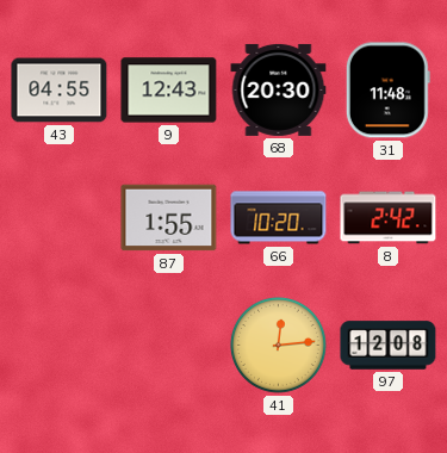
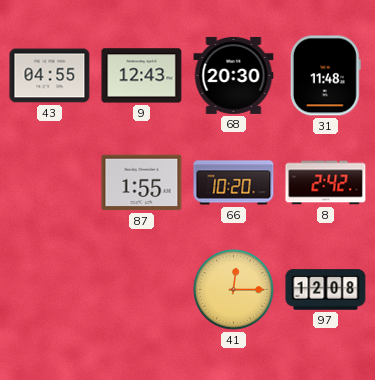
41: 12:14 -> 12:15
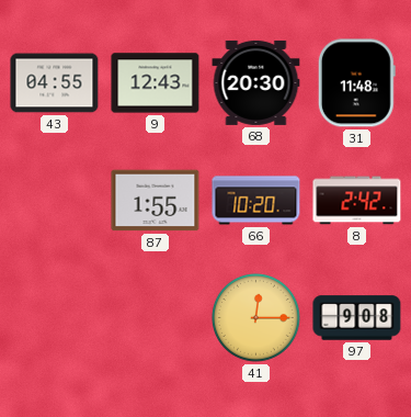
97: 12:08 -> 9:08
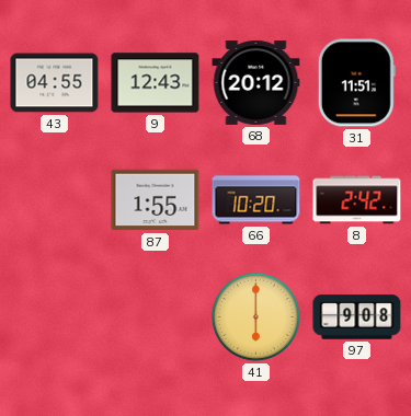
68: 20:30 -> 20:12
31: 11:48 -> 11:51
41: 12:15 -> 6:00
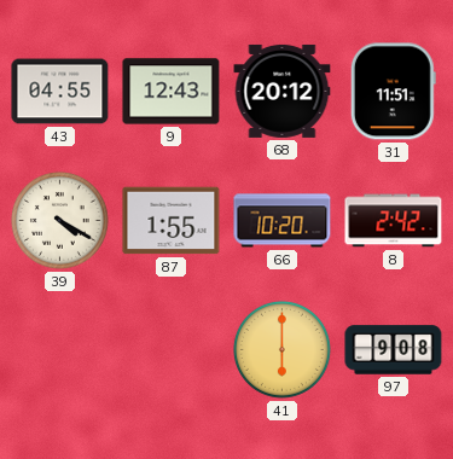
39: none -> 4:20
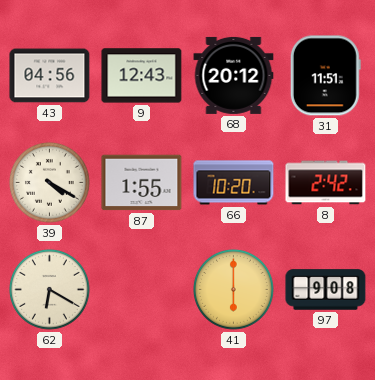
43: 04:55 -> 04:56
62: none -> 6:20
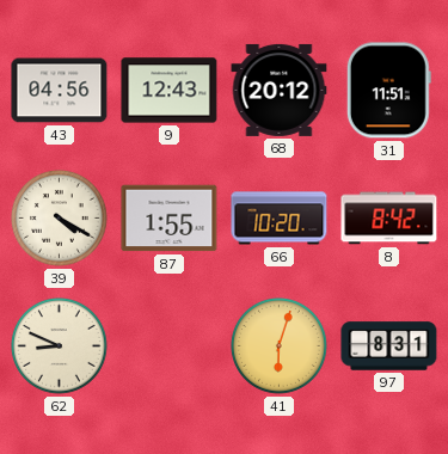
8: 2:42 -> 8:42
62: 6:20 -> 8:49
41: 6:00 -> 6:03
97: 9:08 -> 8:31
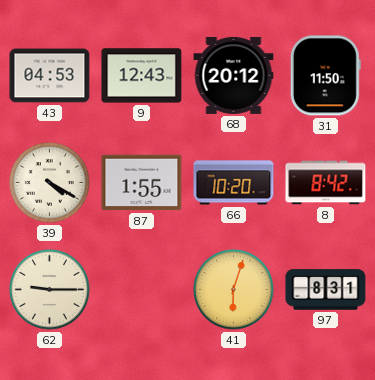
43: 04:56 -> 04:53
31: 11:51 -> 11:50
62: 8:49 -> 9:15
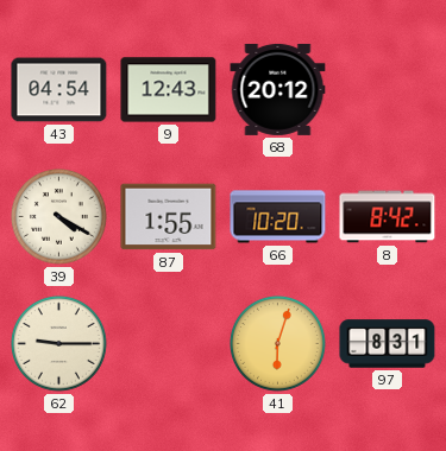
43: 04:53 -> 04:54
31: 11:50 -> none
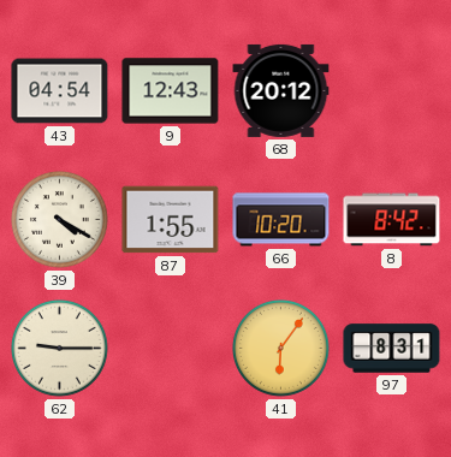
41: 6:03 -> 6:06
